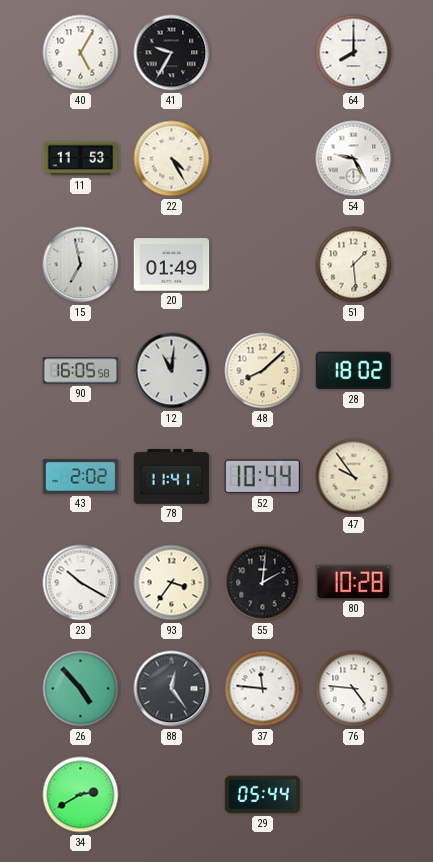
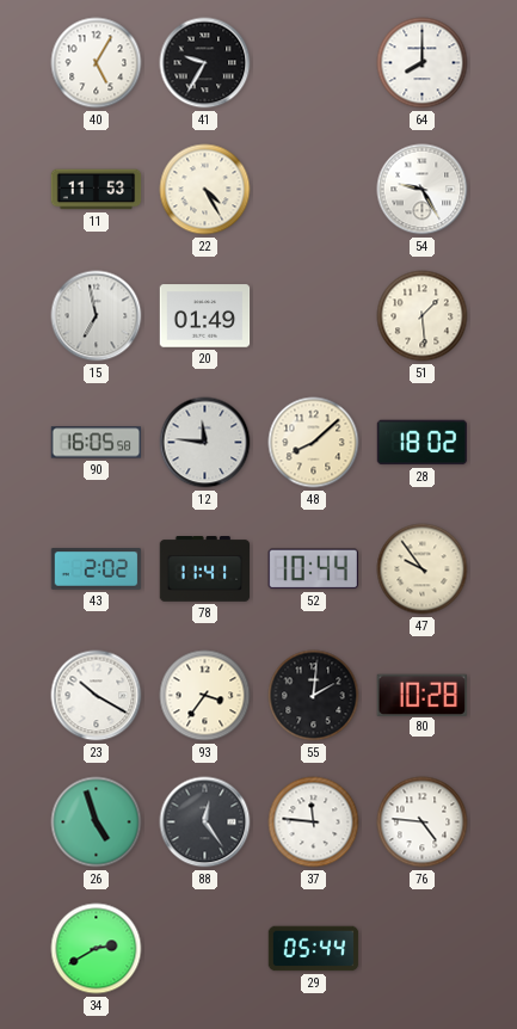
12: 11:01 -> 11:46
26: 4:53 -> 4:57
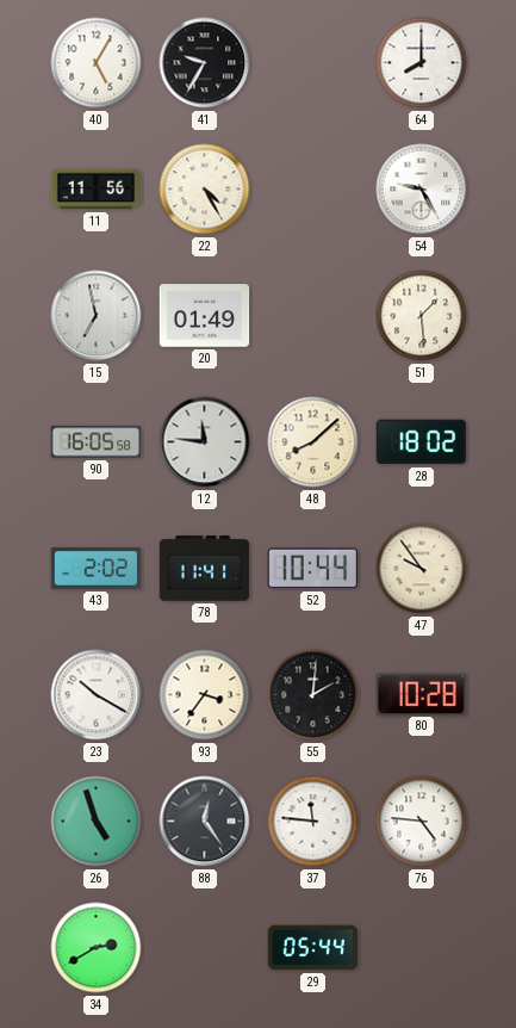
11: 11:53 -> 11:56
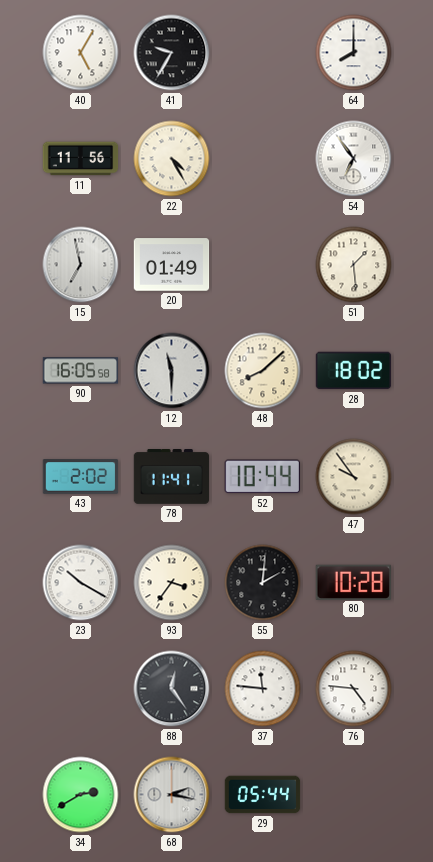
54: 9:25 -> 6:54
12: 11:46 -> 11:30
26: 4:57 -> none
68: none -> 2:17
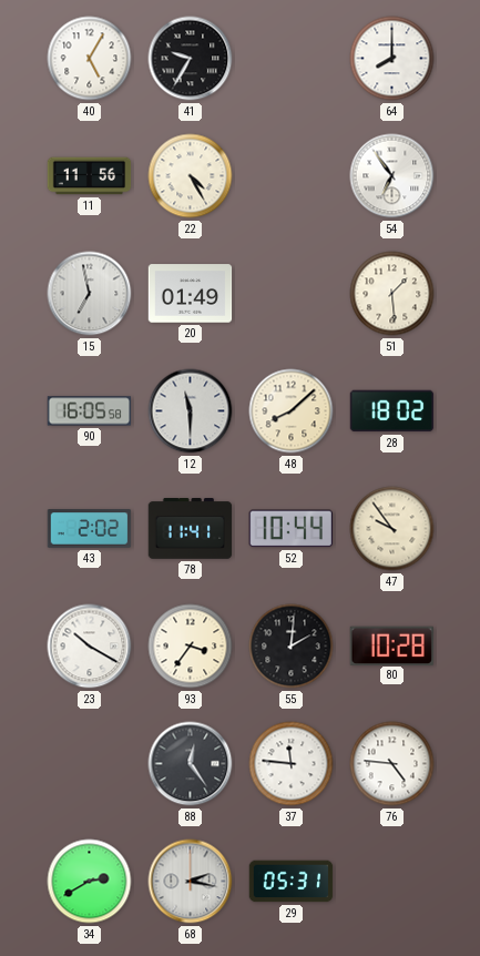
29: 05:44 -> 05:31
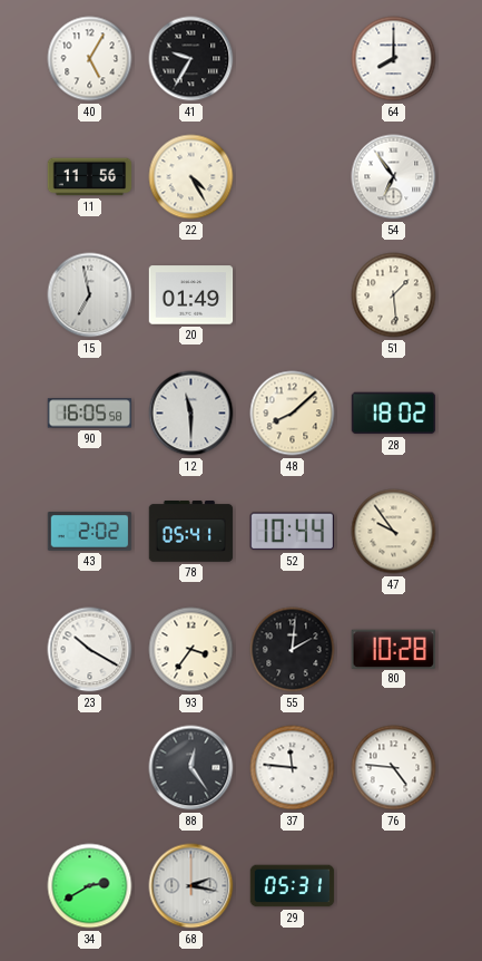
78: 11:41 -> 05:41
